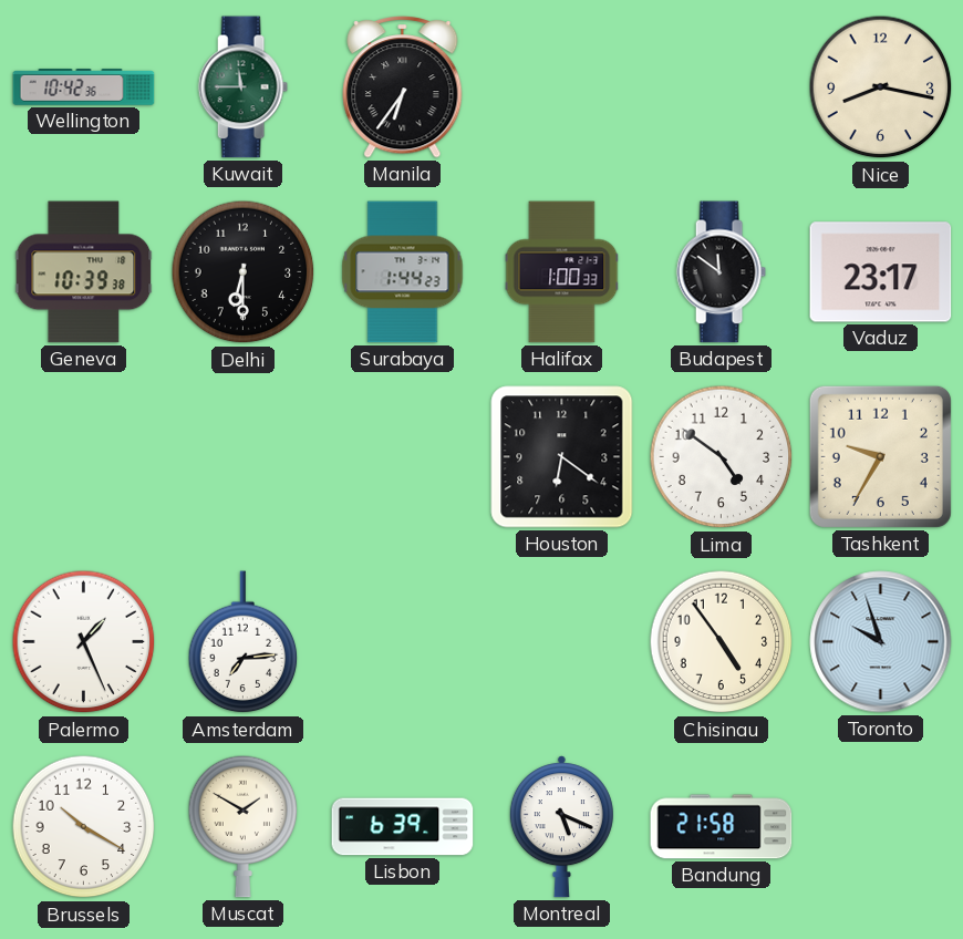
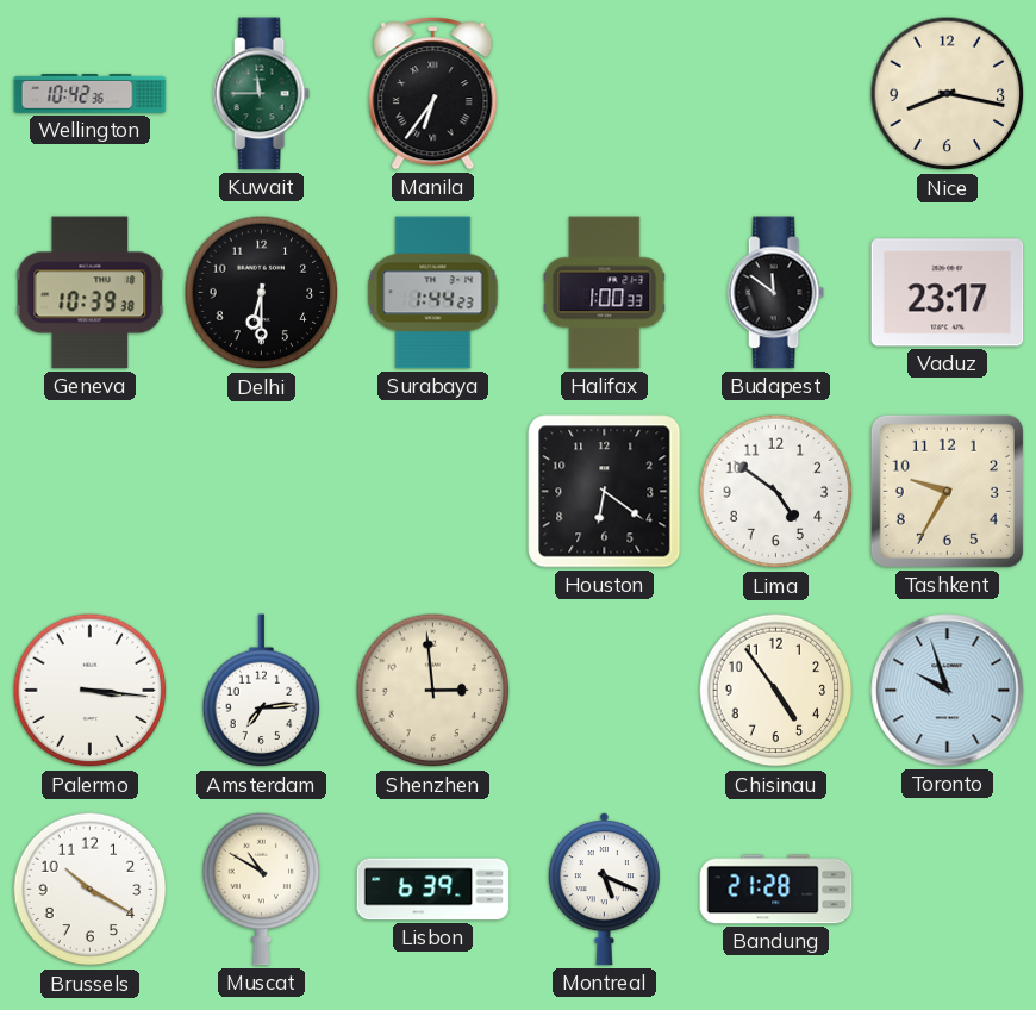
Palermo: 1:26 -> 3:16
Shenzhen: none -> 2:59
Muscat: 1:50 -> 10:50
Bandung: 21:58 -> 21:28
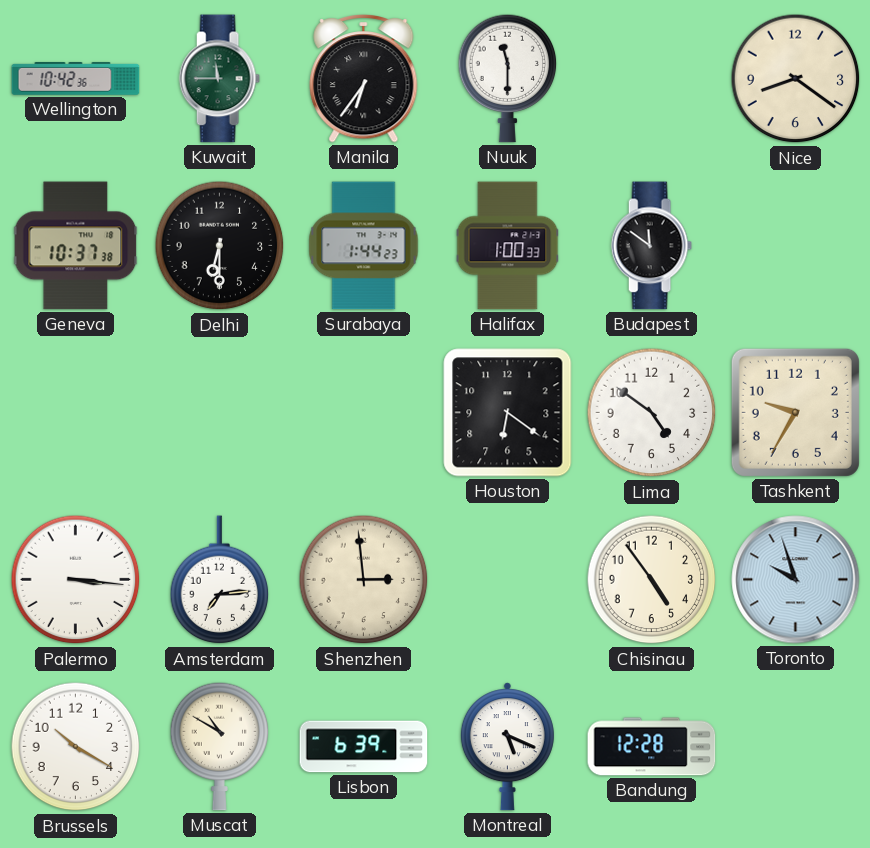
Nuuk: none -> 11:30
Nice: 8:17 -> 8:21
Geneva: 10:39 -> 10:37
Vaduz: 23:17 -> none
Bandung: 21:28 -> 12:28
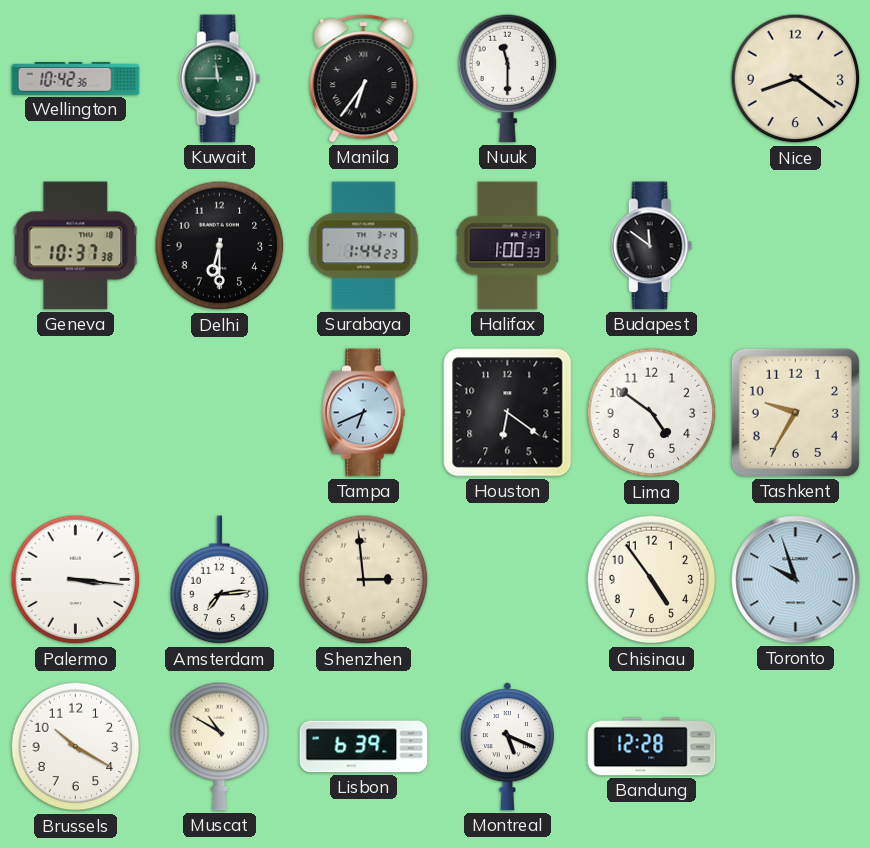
Tampa: none -> 6:41
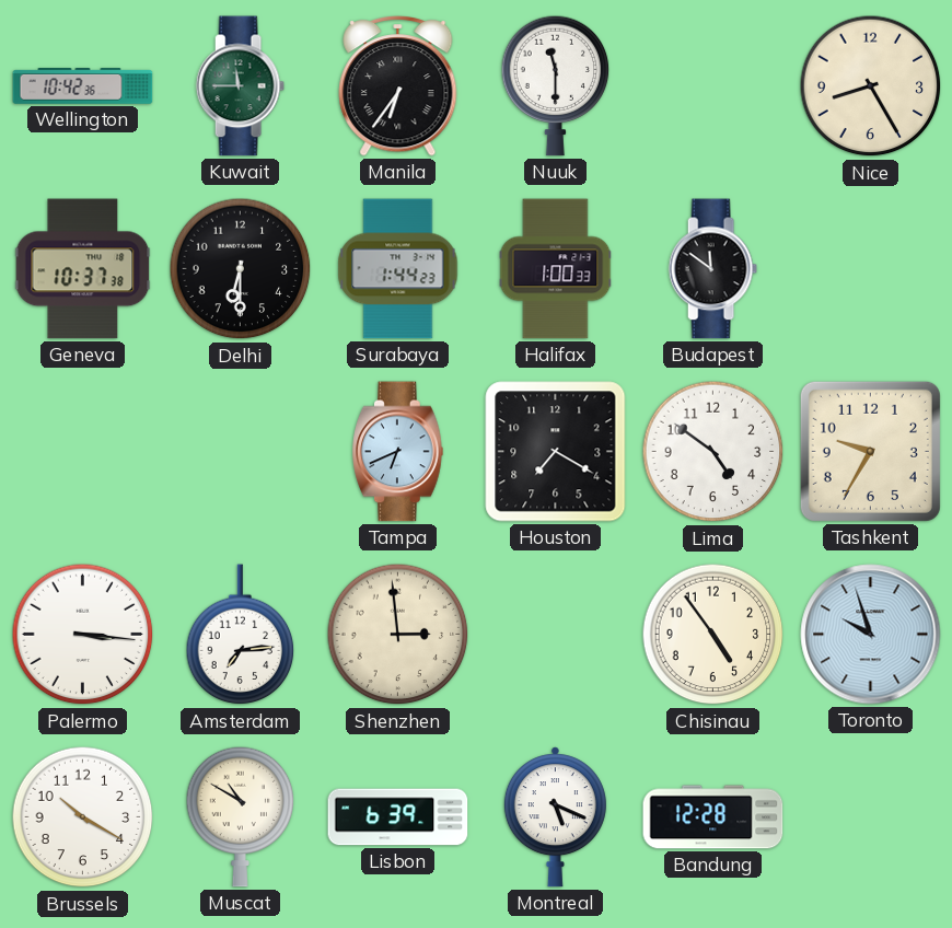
Nice: 8:21 -> 8:25
Houston: 6:21 -> 7:20
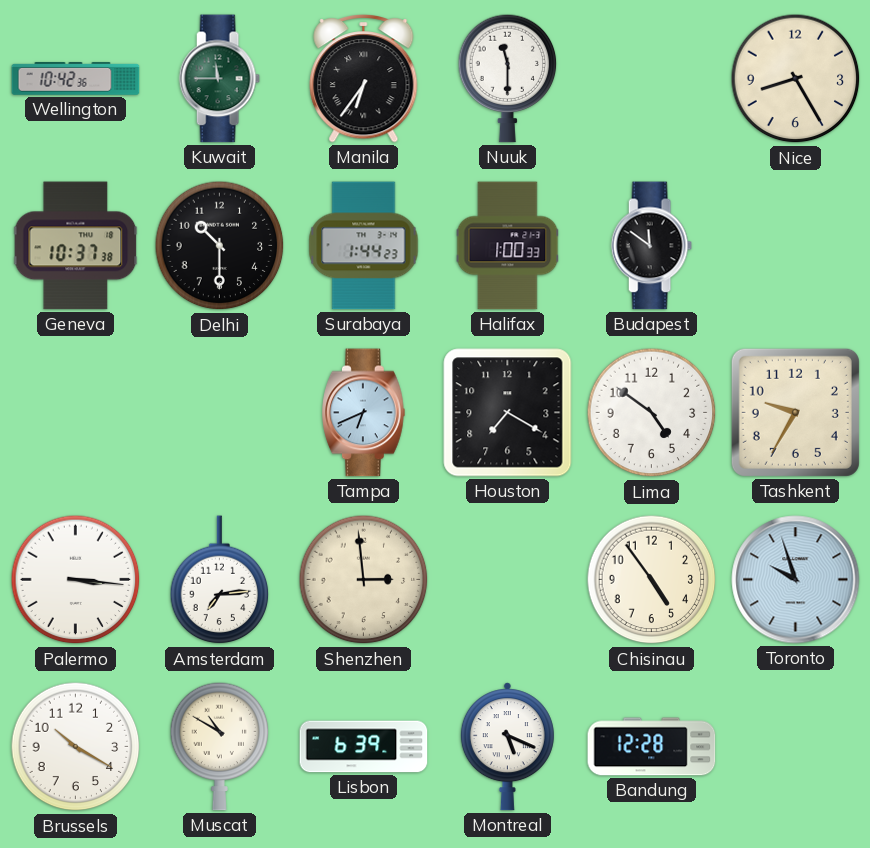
Delhi: 6:30 -> 10:30
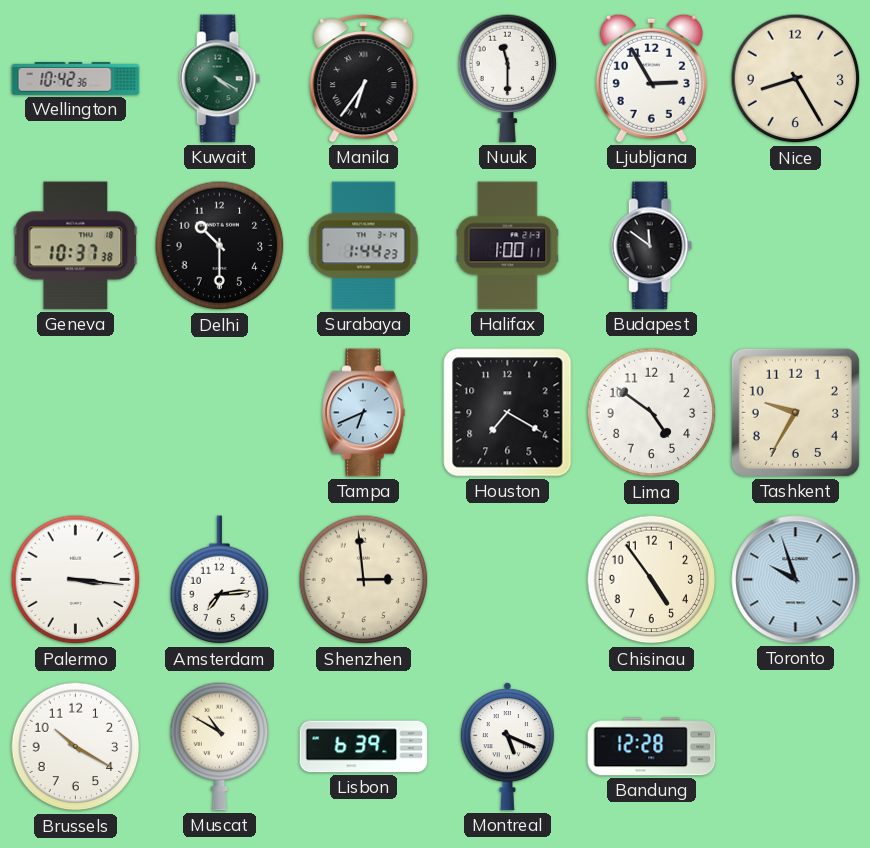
Kuwait: 11:45 -> 4:20
Ljubljana: none -> 2:55
Halifax: 1:00:33 -> 1:00:11
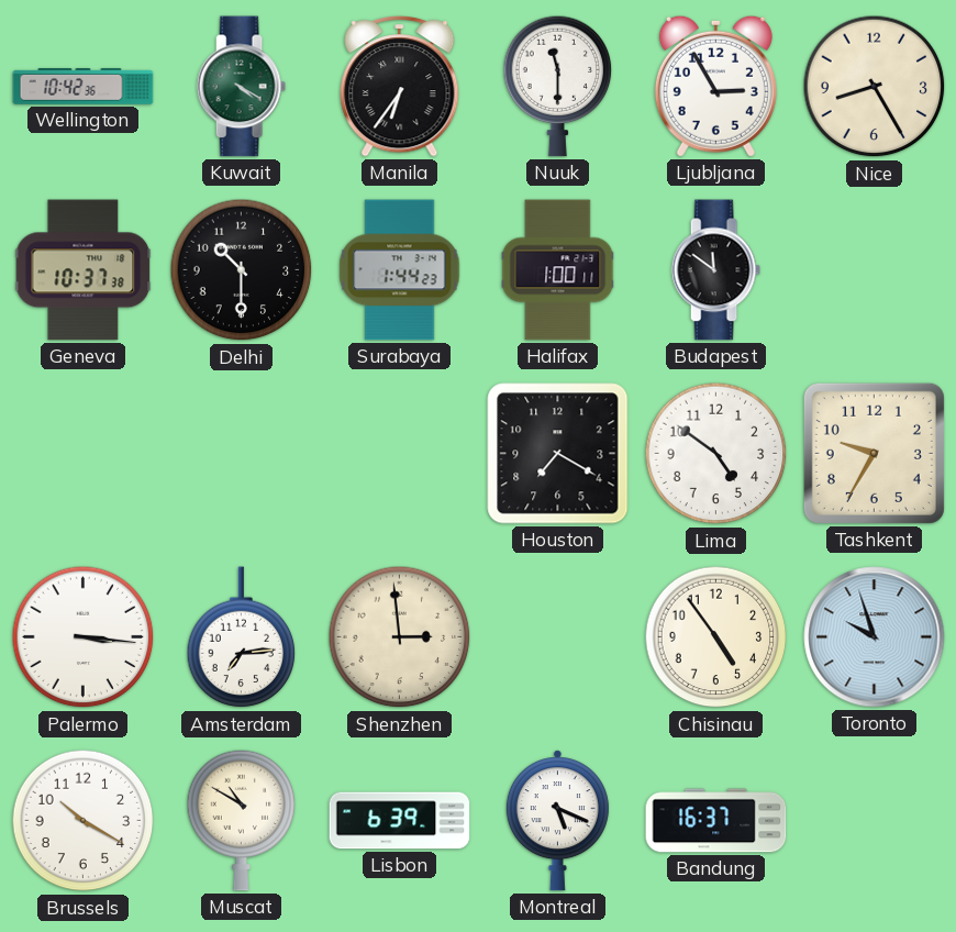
Tampa: 6:41 -> none
Bandung: 12:28 -> 16:37
